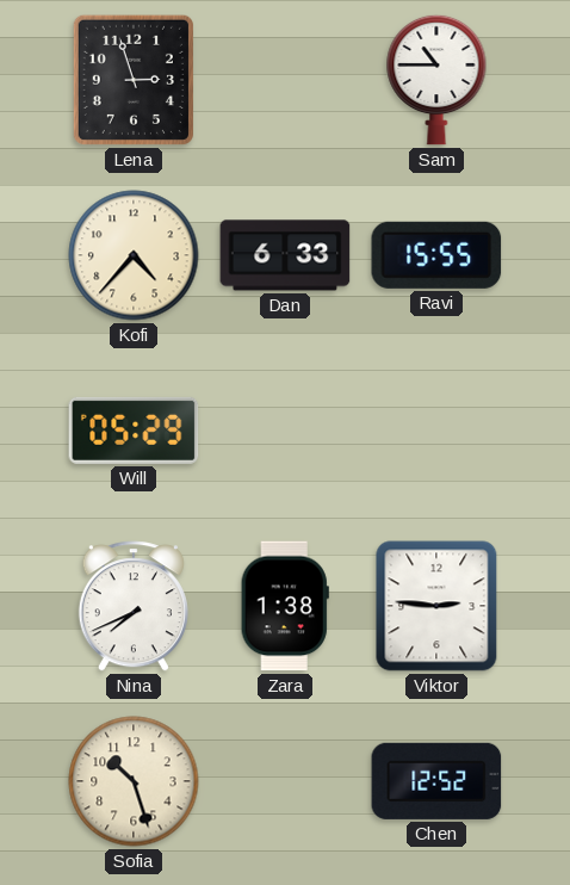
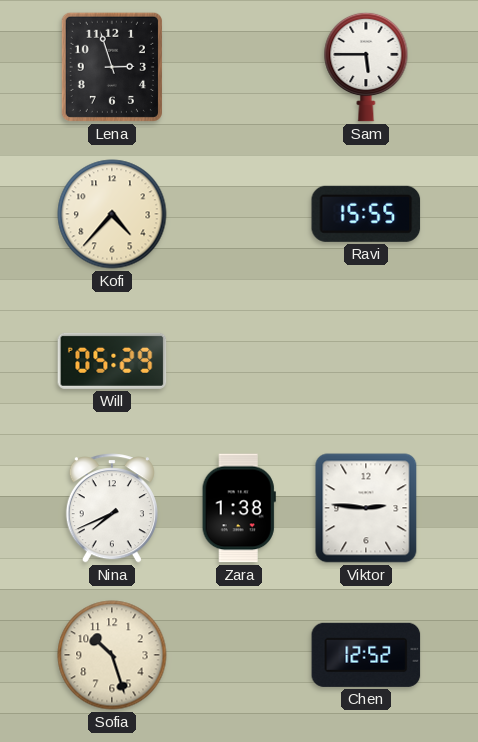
Sam: 10:45 -> 5:45
Dan: 6:33 -> none
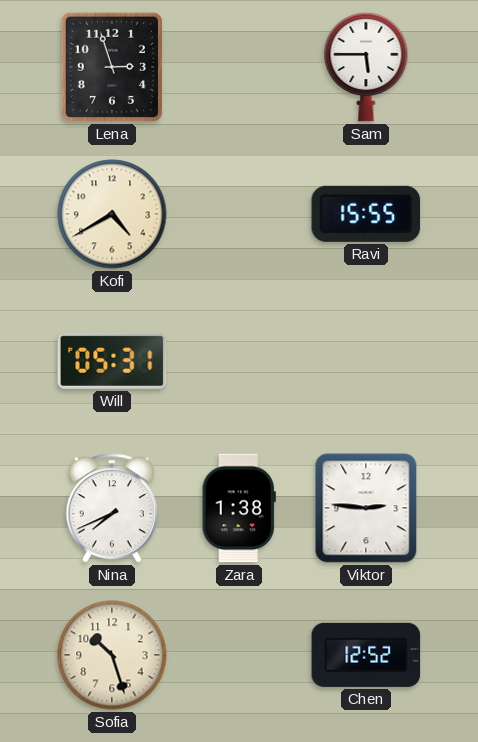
Kofi: 4:37 -> 4:40
Will: 05:29 -> 05:31
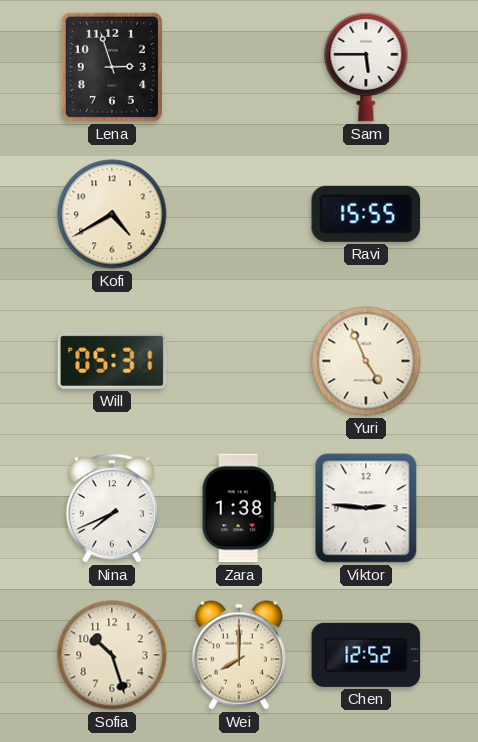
Yuri: none -> 4:56
Wei: none -> 8:00
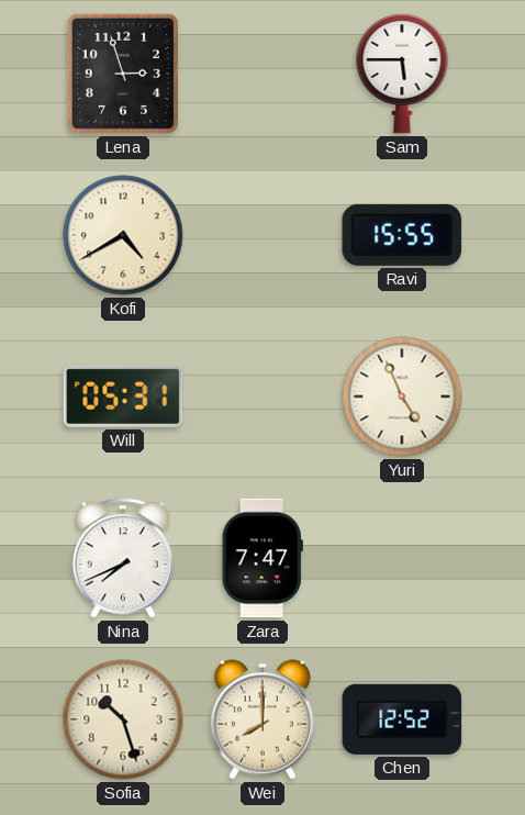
Zara: 1:38 -> 7:47
Viktor: 2:46 -> none
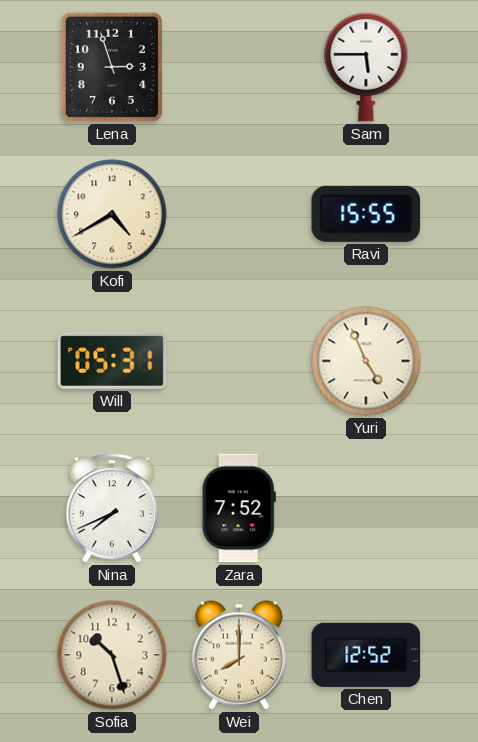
Zara: 7:47 -> 7:52
